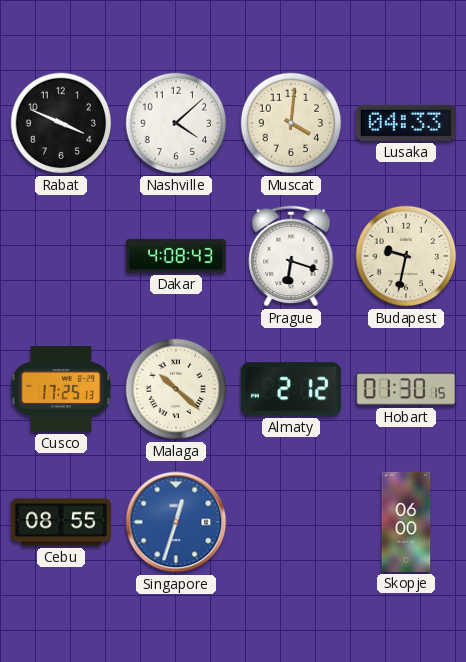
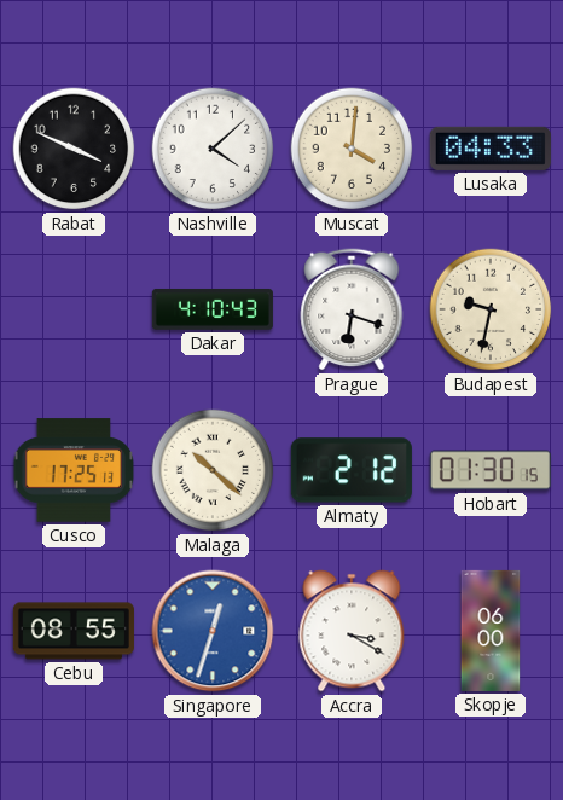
Dakar: 4:08 -> 4:10
Accra: none -> 3:20
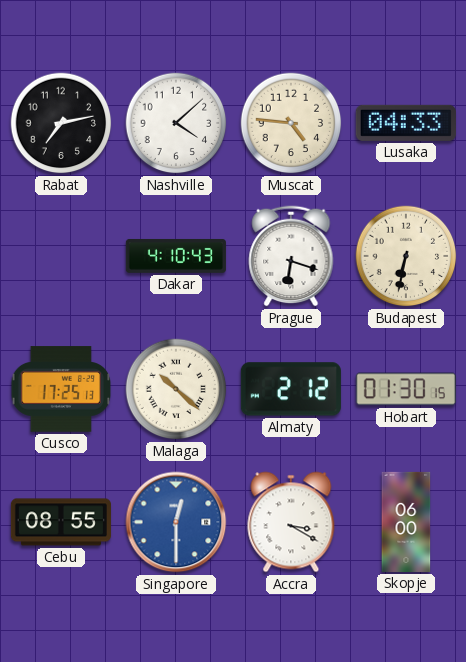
Rabat: 3:49 -> 7:13
Muscat: 4:01 -> 4:46
Budapest: 9:32 -> 6:32
Singapore: 12:33 -> 12:30
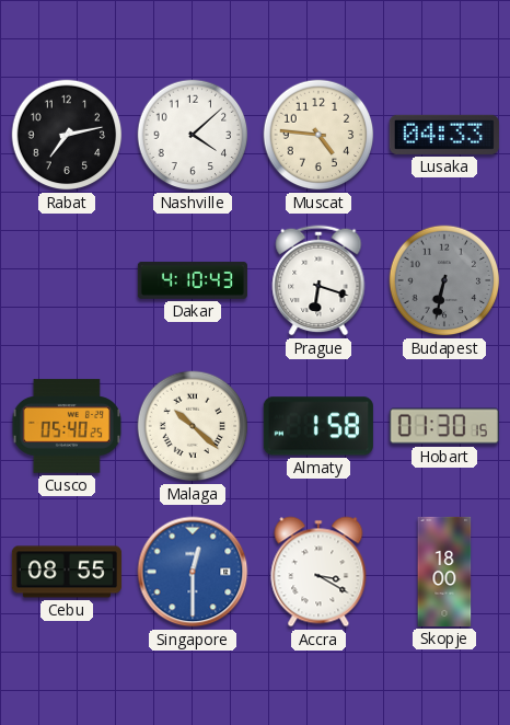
Budapest dial: cream -> grey
Cusco: 17:25 -> 05:40
Almaty: 2:12 -> 1:58
Skopje: 06:00 -> 18:00
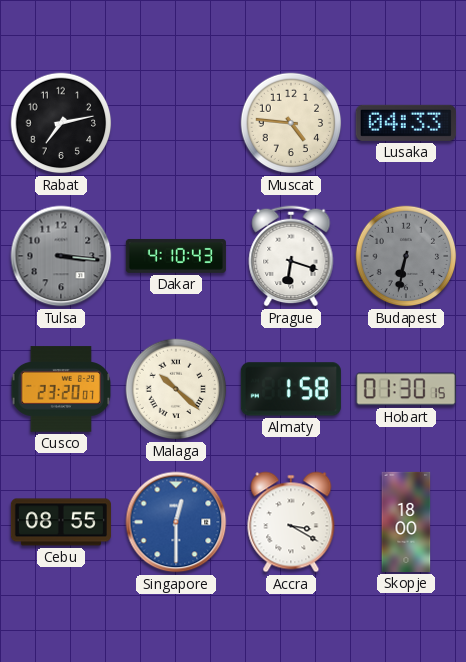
Nashville: 4:08 -> none
Tulsa: none -> 3:16
Cusco: 05:40 -> 23:20
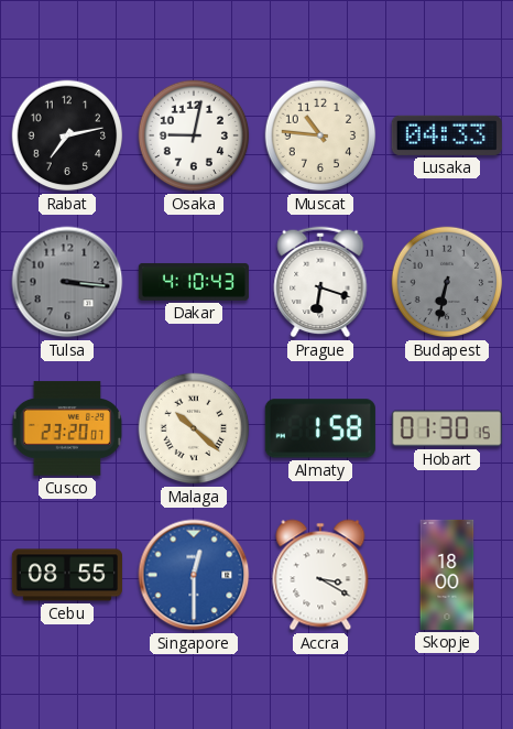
Osaka: none -> 9:02
Muscat: 4:46 -> 10:46
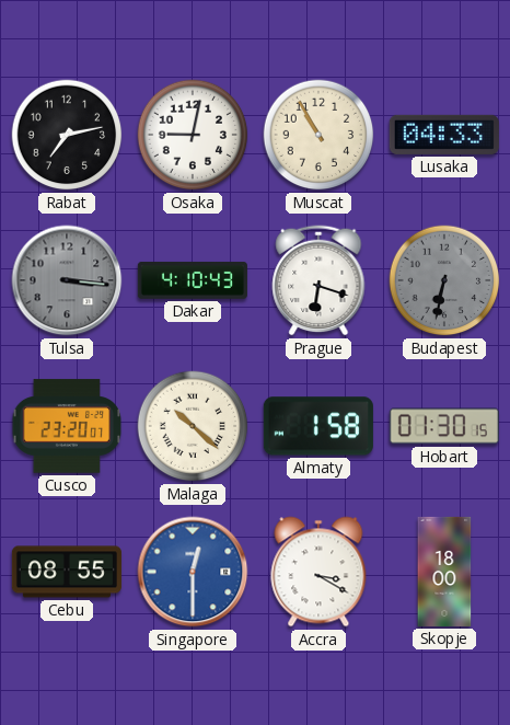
Muscat: 10:46 -> 10:55
